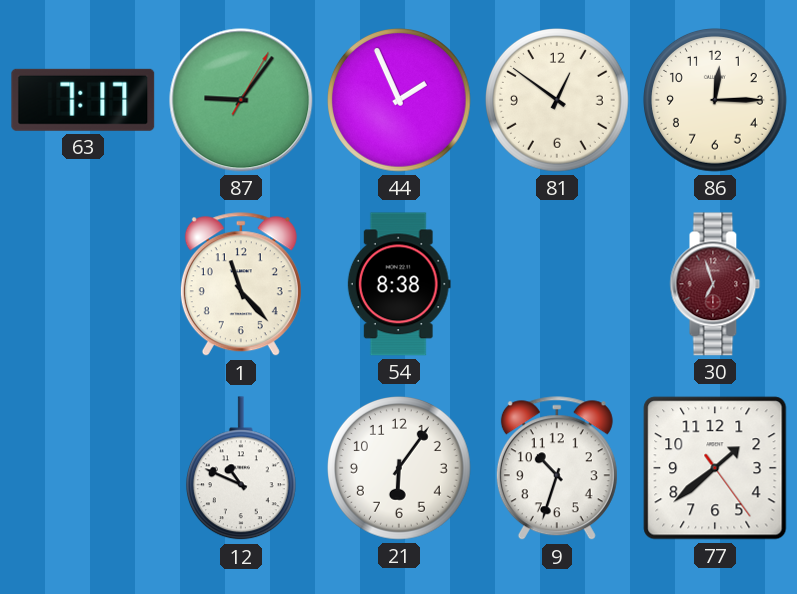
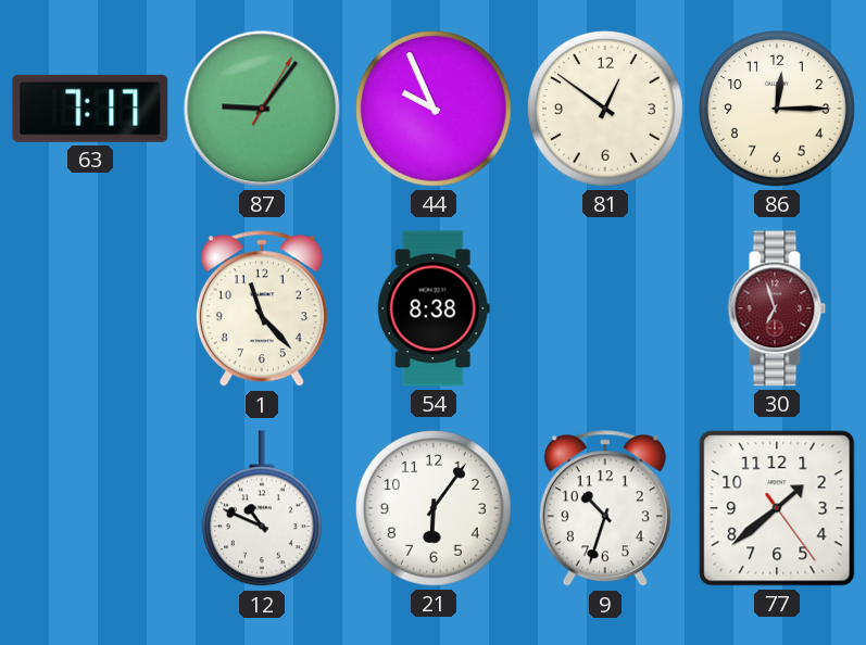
44: 1:56 -> 9:56
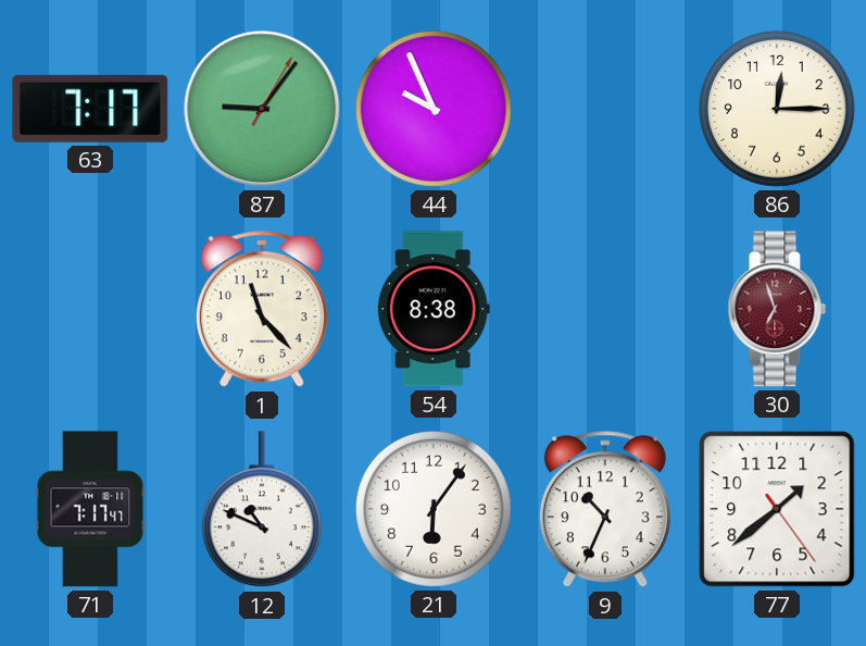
81: 12:51 -> none
71: none -> 7:17
9: 10:33 -> 10:34
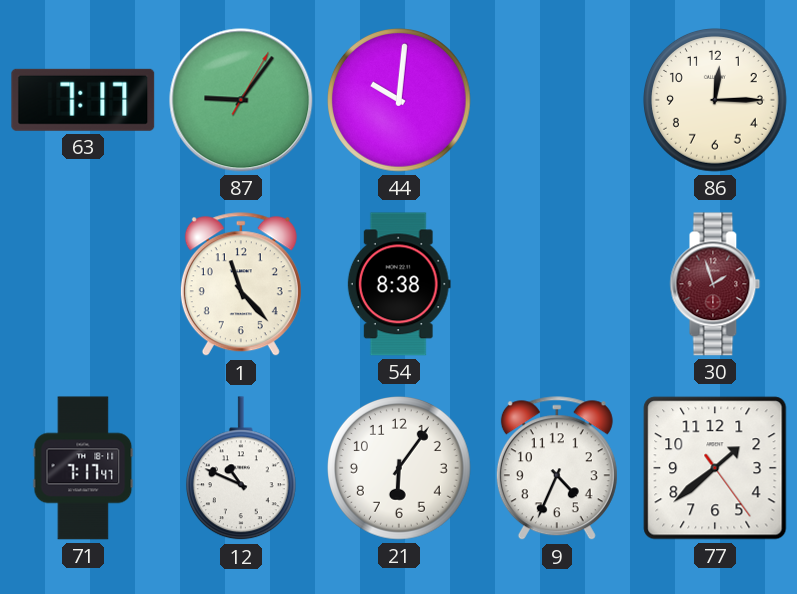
44: 9:56 -> 10:01
30: 6:57 -> 1:57
9: 10:34 -> 4:34
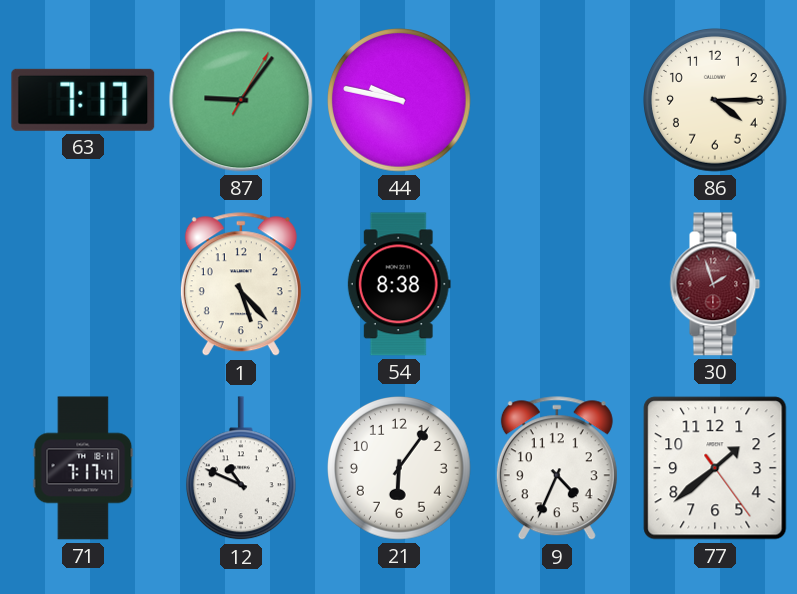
44: 10:01 -> 9:47
86: 12:15 -> 4:15
1: 11:23 -> 5:23
